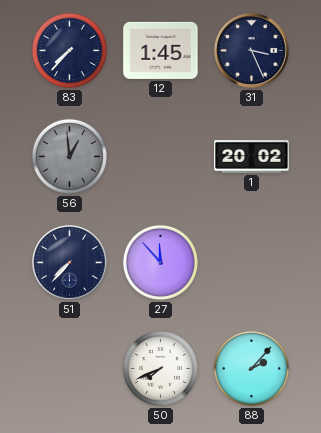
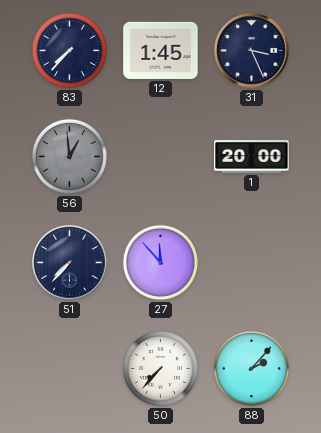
1: 20:02 -> 20:00
50: 7:41 -> 7:37
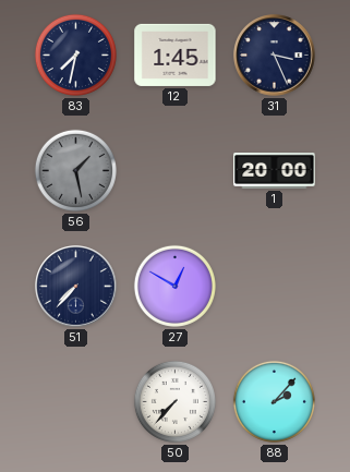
83: 7:37 -> 7:32
56: 12:59 -> 1:28
27: 11:53 -> 12:50
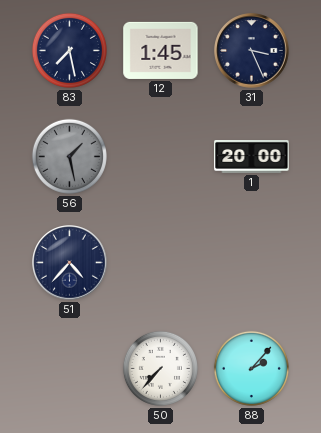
83: 7:32 -> 7:28
51: 7:37 -> 4:37
27: 12:50 -> none
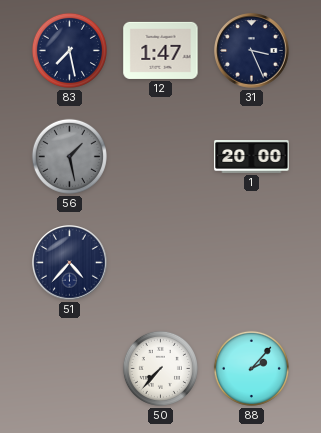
12: 1:45 -> 1:47
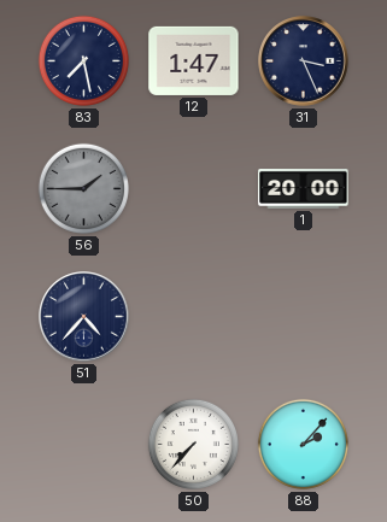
56: 1:28 -> 1:45
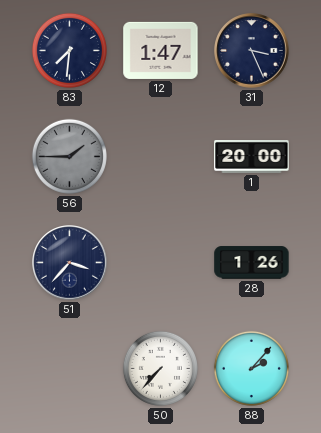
83: 7:28 -> 7:31
51: 4:37 -> 3:37
28: none -> 1:26
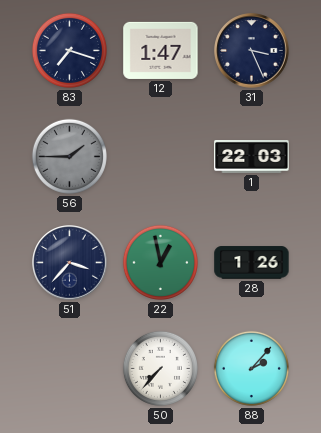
83: 7:31 -> 7:18
1: 20:00 -> 22:03
22: none -> 12:58
